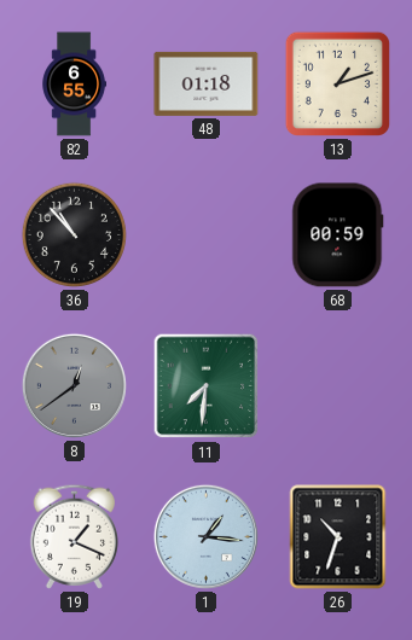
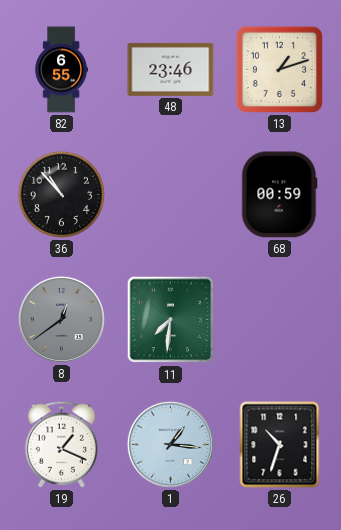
48: 01:18 -> 23:46
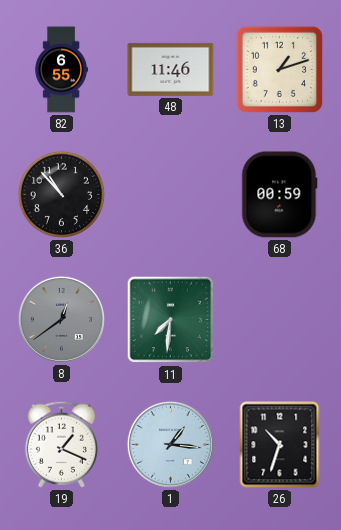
48: 23:46 -> 11:46
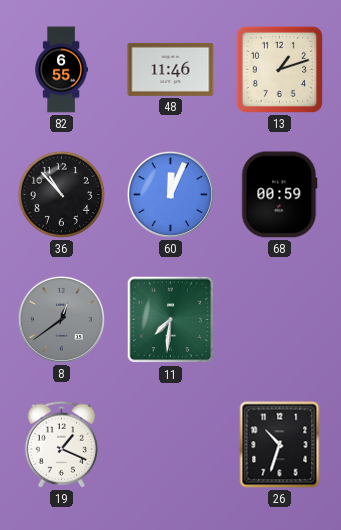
60: none -> 12:04
1: 1:16 -> none
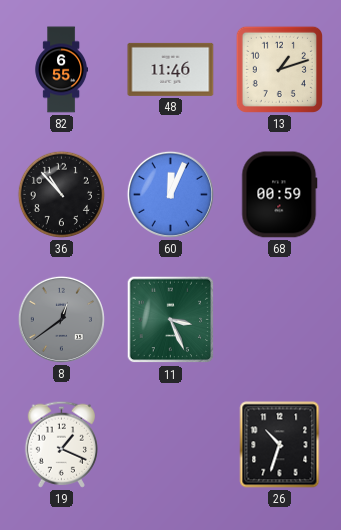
11: 7:31 -> 3:26
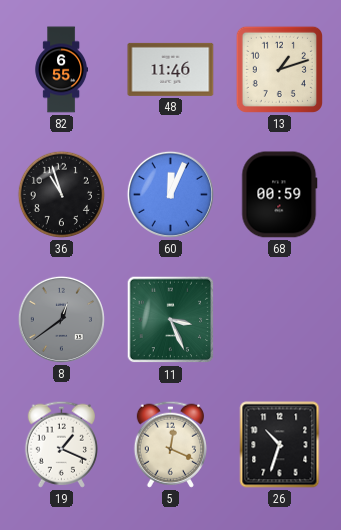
36: 10:53 -> 10:57
5: none -> 12:19
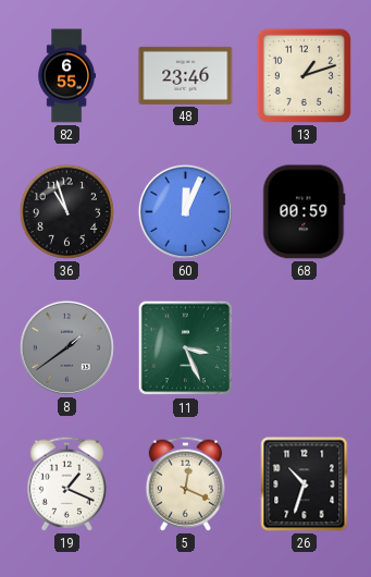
48: 11:46 -> 23:46
8: 12:39 -> 1:39
